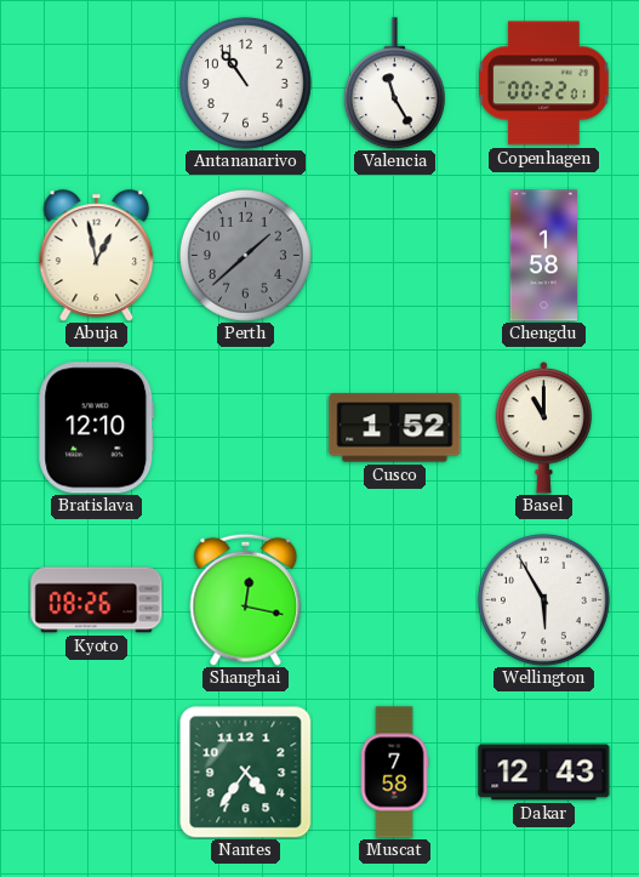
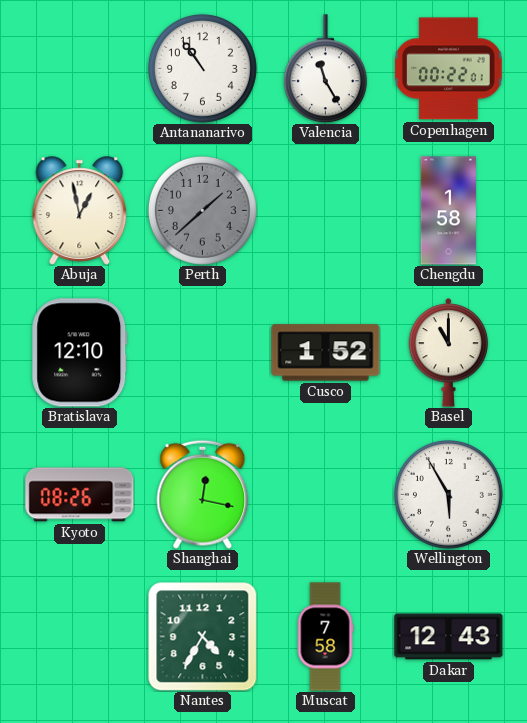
Nantes: 4:36 -> 4:35
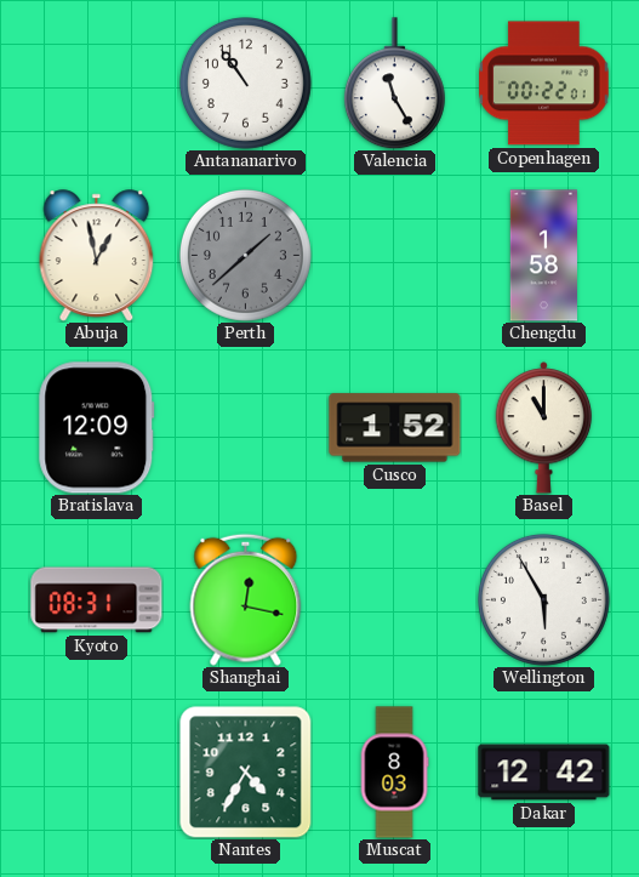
Bratislava: 12:10 -> 12:09
Kyoto: 08:26 -> 08:31
Muscat: 7:58 -> 8:03
Dakar: 12:43 -> 12:42
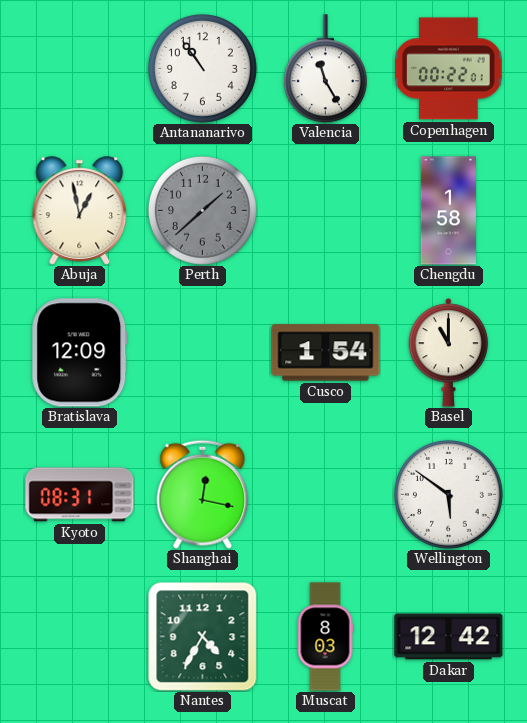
Cusco: 1:52 -> 1:54
Wellington: 5:55 -> 5:51
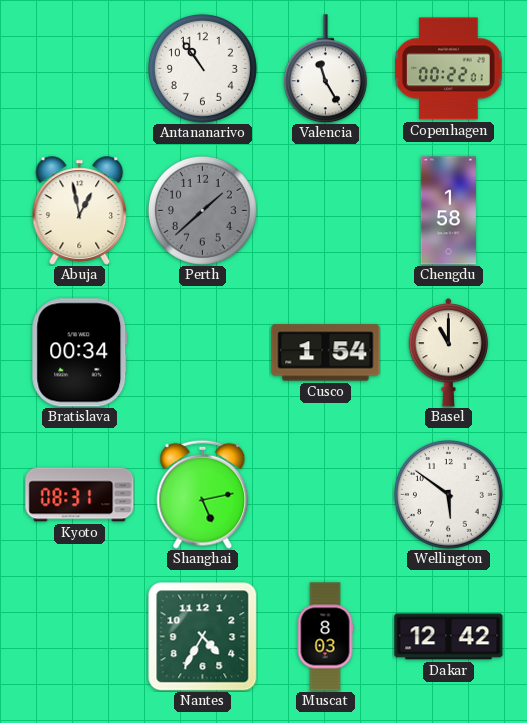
Bratislava: 12:09 -> 00:34
Shanghai: 12:17 -> 5:13
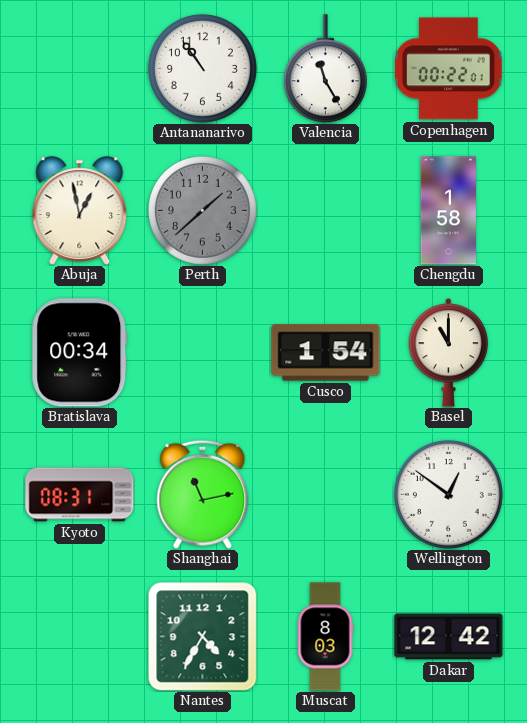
Shanghai: 5:13 -> 11:13
Wellington: 5:51 -> 12:51
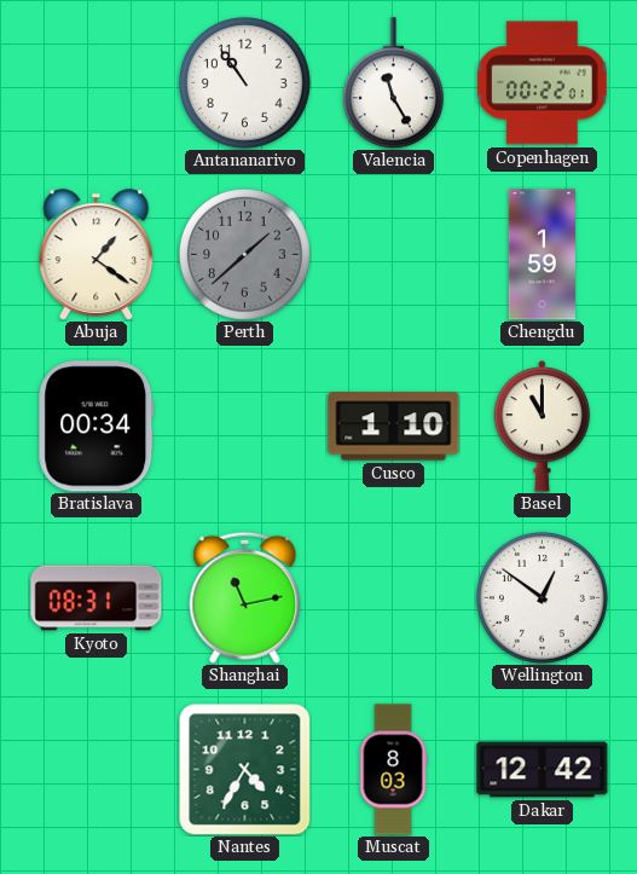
Abuja: 12:58 -> 1:21
Chengdu: 1:58 -> 1:59
Cusco: 1:54 -> 1:10
